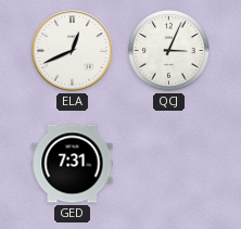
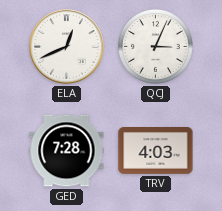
GED: 7:31 -> 7:28
TRV: none -> 4:03
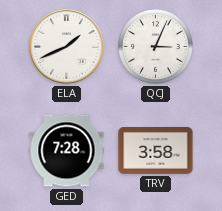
ELA: 12:41 -> 1:41
TRV: 4:03 -> 3:58
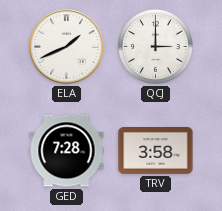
QCJ: 3:04 -> 3:00
